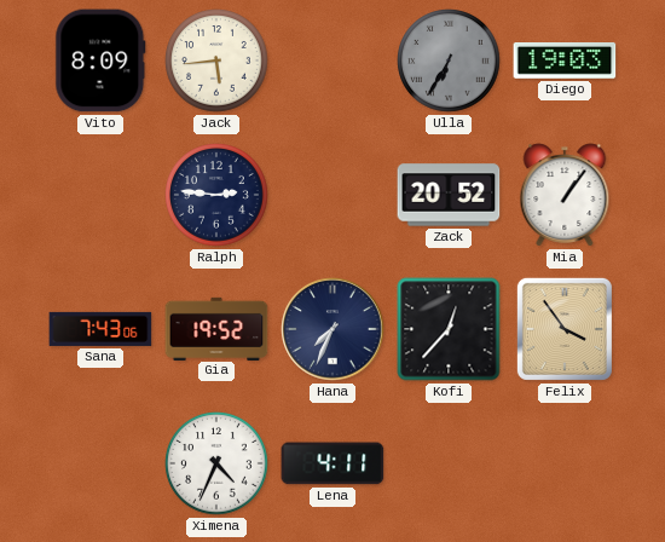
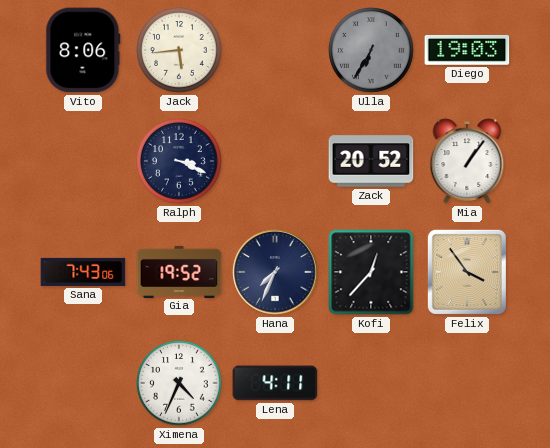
Vito: 8:09 -> 8:06
Ralph: 2:46 -> 3:19
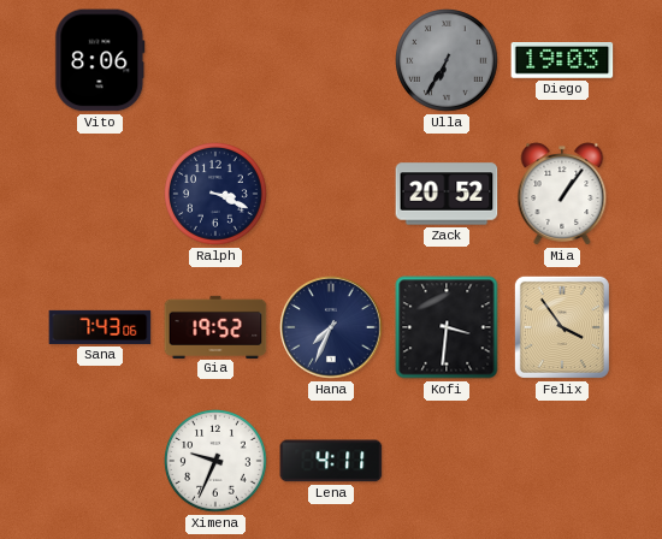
Jack: 5:44 -> none
Kofi: 12:37 -> 3:31
Ximena: 4:34 -> 9:34
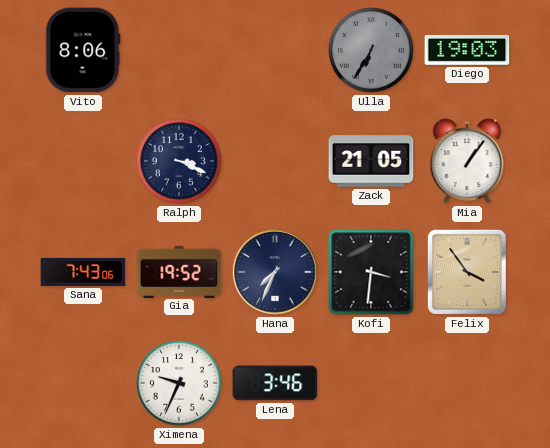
Zack: 20:52 -> 21:05
Lena: 4:11 -> 3:46
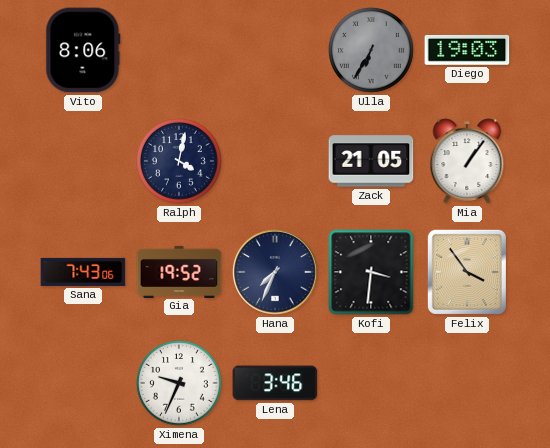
Ralph: 3:19 -> 4:02
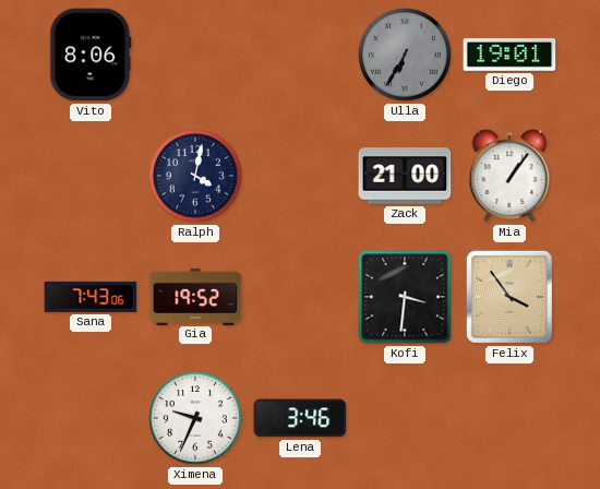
Diego: 19:03 -> 19:01
Zack: 21:05 -> 21:00
Hana: 7:34 -> none
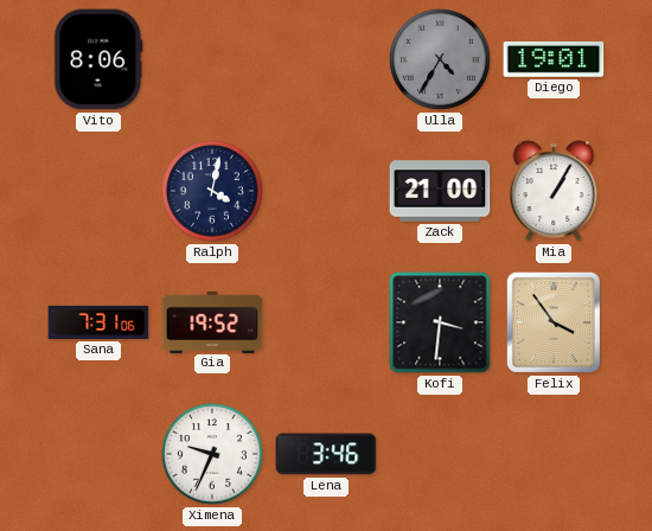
Ulla: 6:35 -> 4:35
Mia: 1:06 -> 1:05
Sana: 7:43 -> 7:31
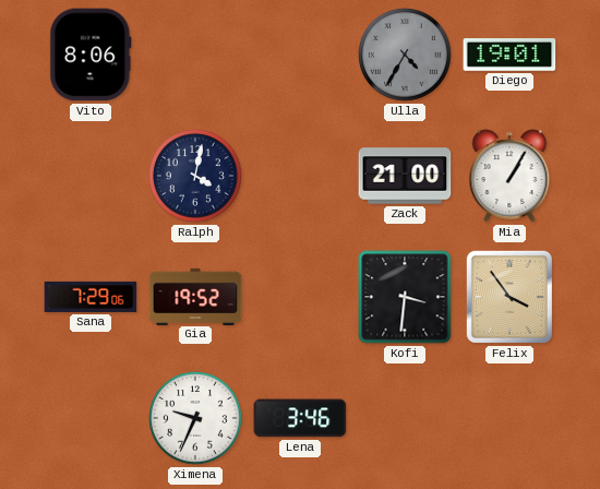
Sana: 7:31 -> 7:29
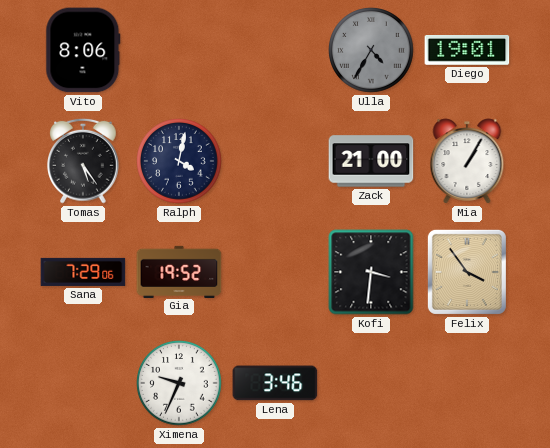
Tomas: none -> 5:24
